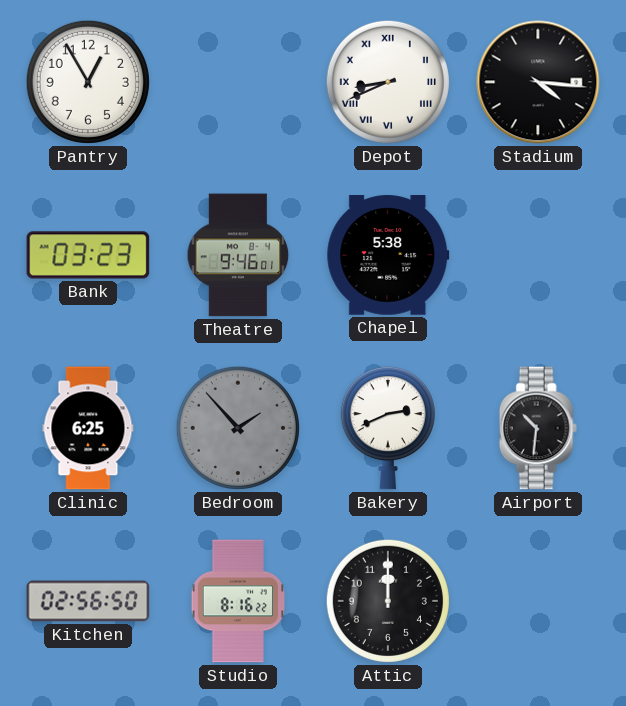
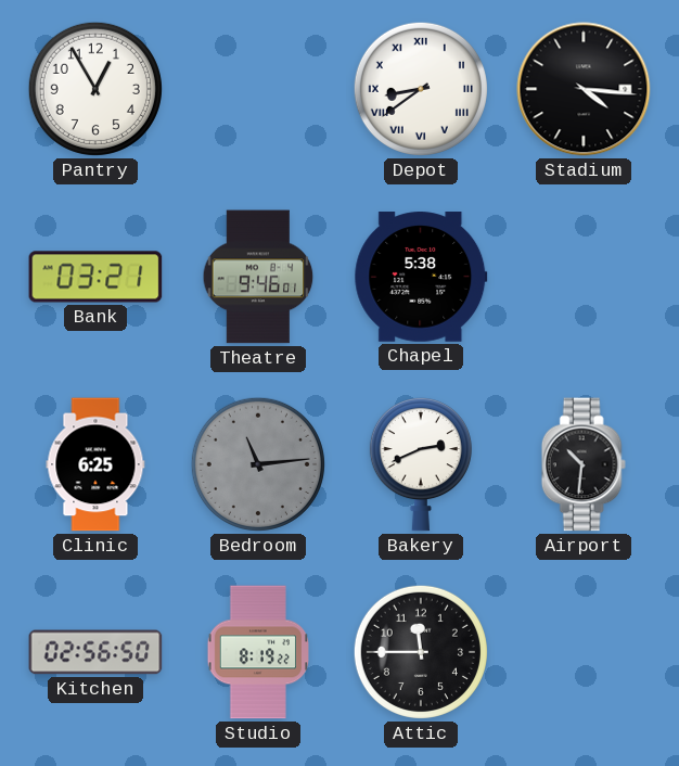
Depot: 8:41 -> 8:39
Bank: 03:23 -> 03:21
Bedroom: 1:53 -> 11:14
Studio: 8:16 -> 8:19
Attic: 12:00 -> 11:45
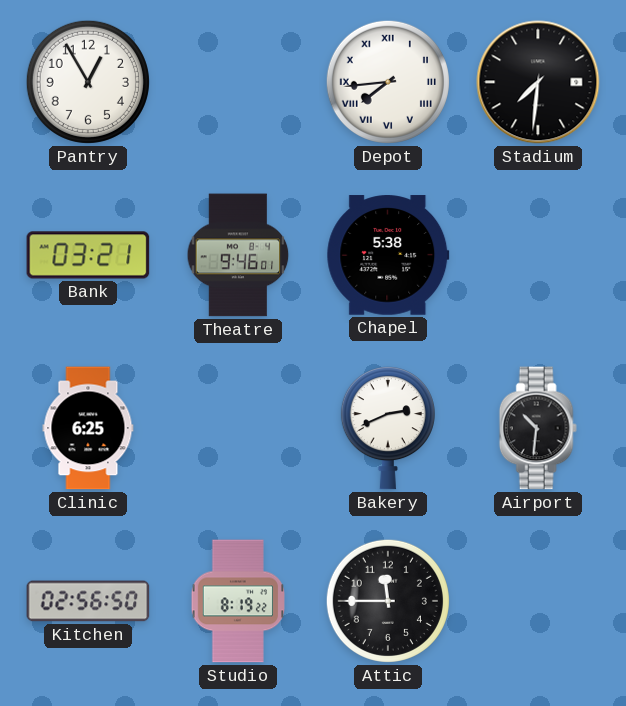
Depot: 8:39 -> 7:44
Stadium: 4:16 -> 7:31
Bedroom: 11:14 -> none
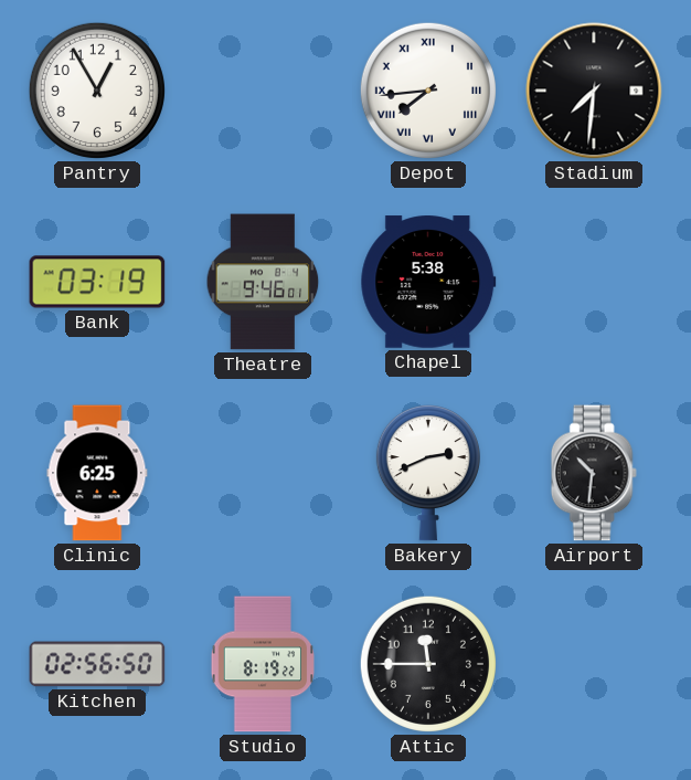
Bank: 03:21 -> 03:19
